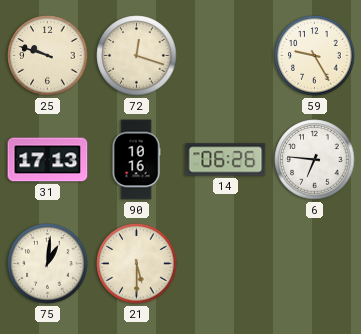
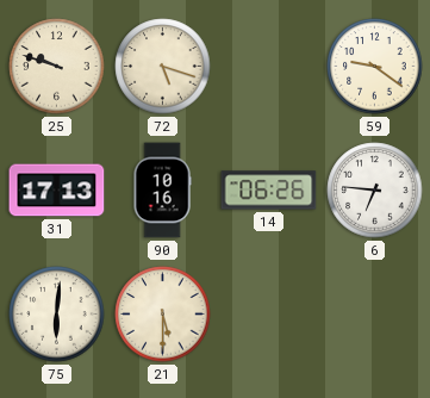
72: 12:18 -> 5:18
59: 9:25 -> 9:21
75: 1:01 -> 6:01
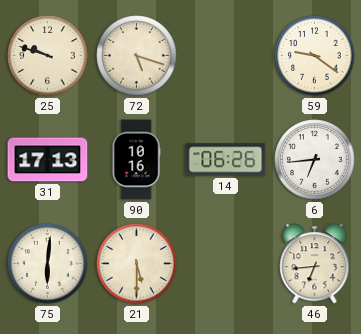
6: 6:46 -> 6:44
46: none -> 6:44
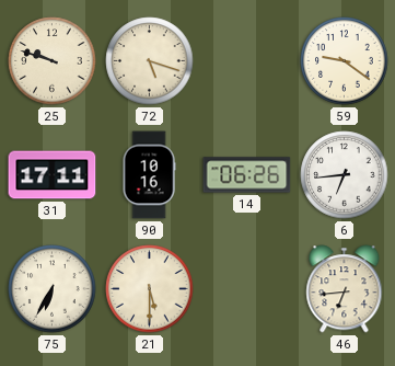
31: 17:13 -> 17:11
75: 6:01 -> 6:35
